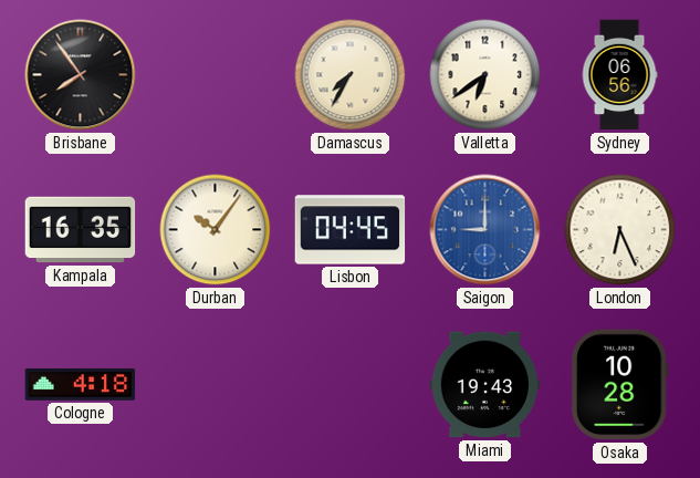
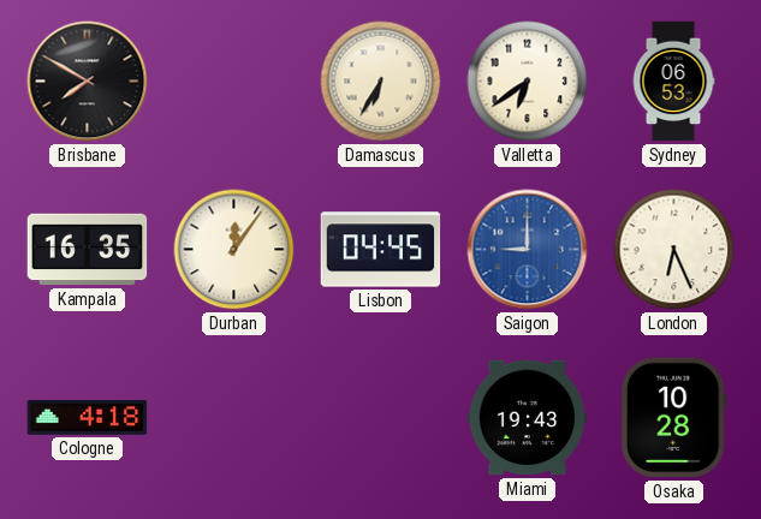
Brisbane: 7:54 -> 7:50
Damascus: 7:35 -> 6:35
Sydney: 06:56 -> 06:53
Durban: 10:06 -> 12:06
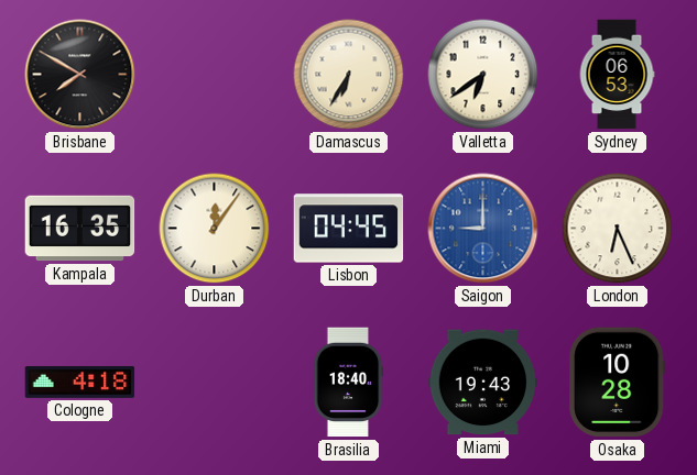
Brasilia: none -> 18:40
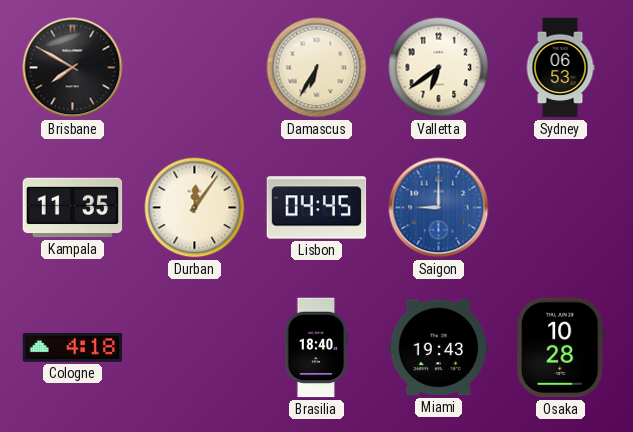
Kampala: 16:35 -> 11:35
London: 6:26 -> none
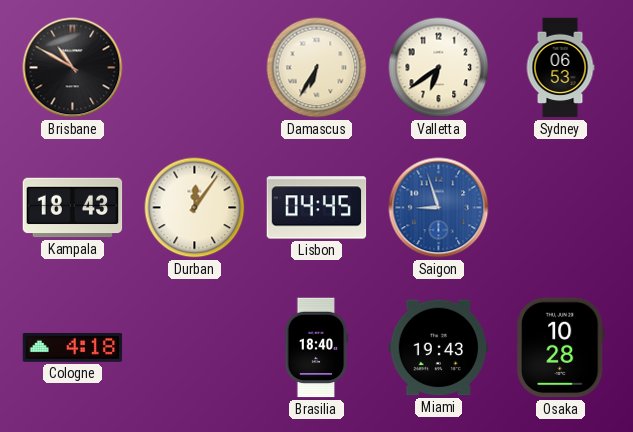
Brisbane: 7:50 -> 10:50
Kampala: 11:35 -> 18:43
Saigon: 9:00 -> 8:57
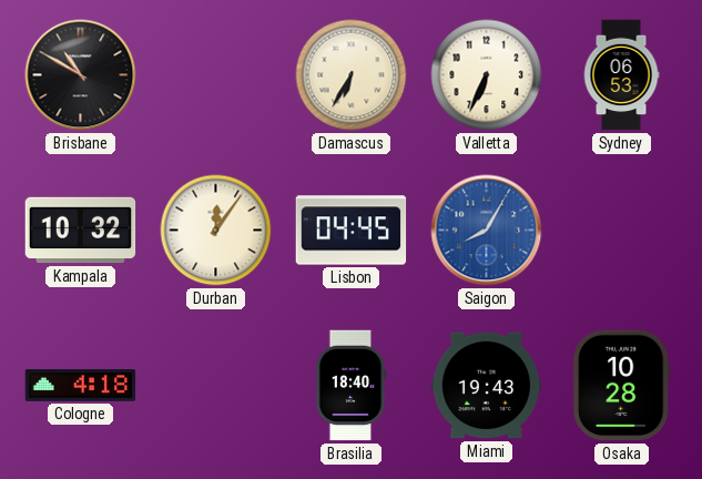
Valletta: 6:39 -> 6:34
Kampala: 18:43 -> 10:32
Saigon: 8:57 -> 8:05
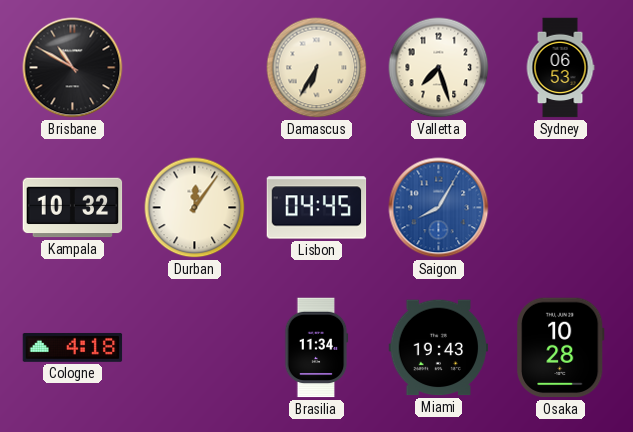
Valletta: 6:34 -> 7:27
Brasilia: 18:40 -> 11:34
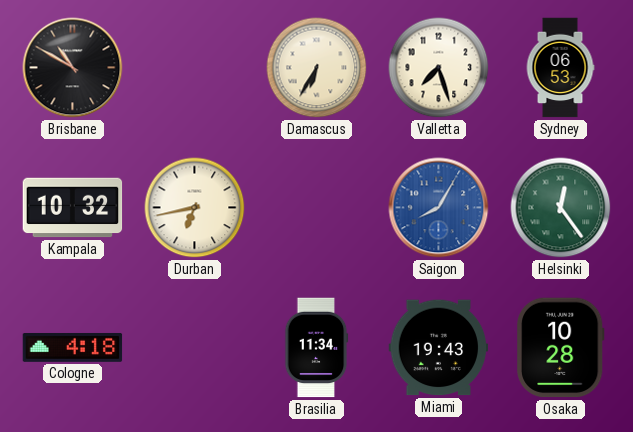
Durban: 12:06 -> 6:43
Lisbon: 04:45 -> none
Helsinki: none -> 12:24
